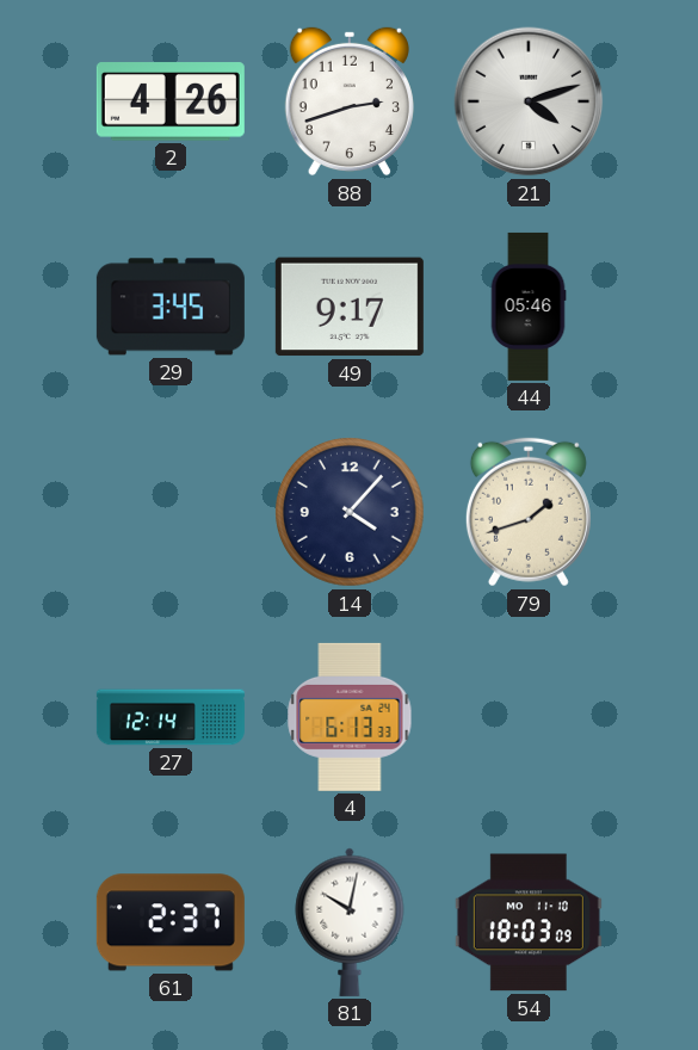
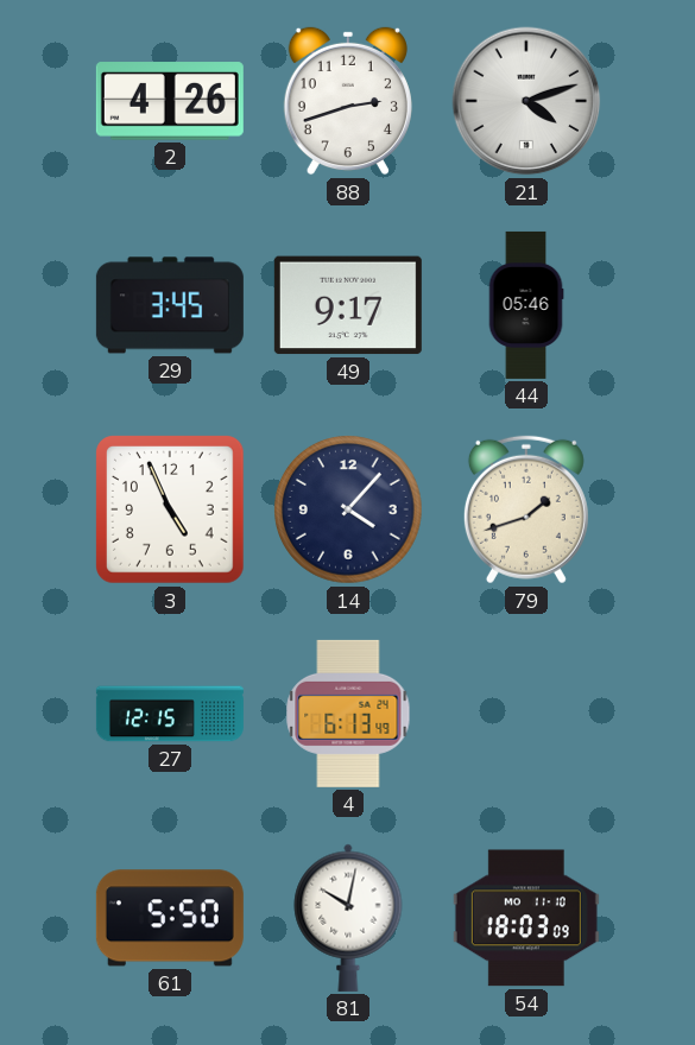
3: none -> 4:56
27: 12:14 -> 12:15
4: 6:13:33 -> 6:13:49
61: 2:37 -> 5:50
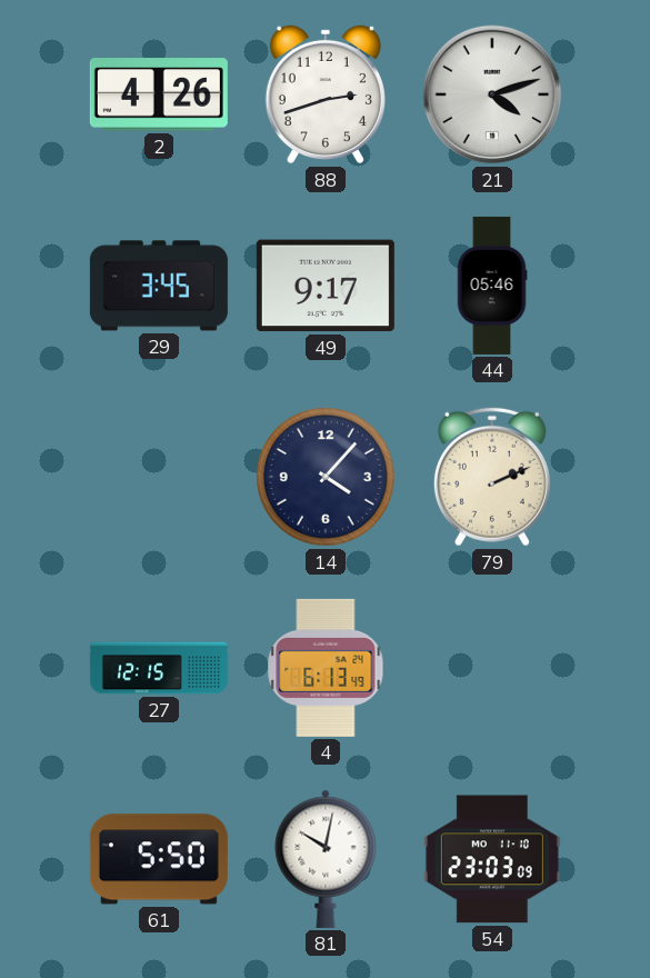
3: 4:56 -> none
79: 1:42 -> 2:11
54: 18:03 -> 23:03
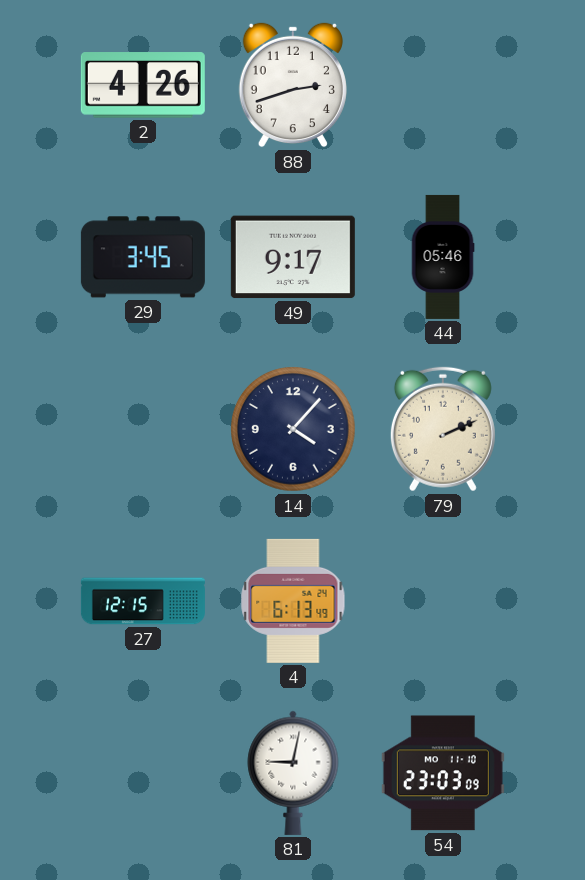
21: 4:12 -> none
61: 5:50 -> none
81: 10:02 -> 9:02
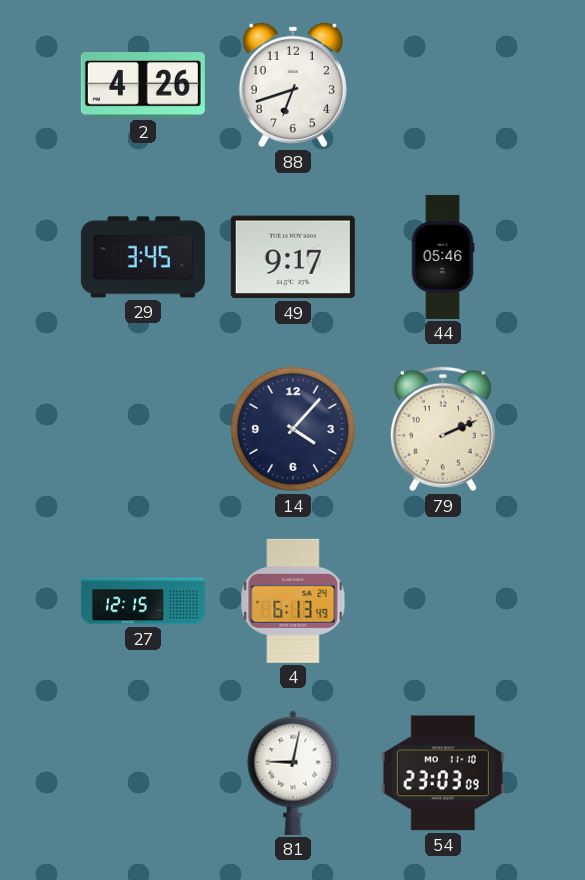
88: 2:42 -> 6:42
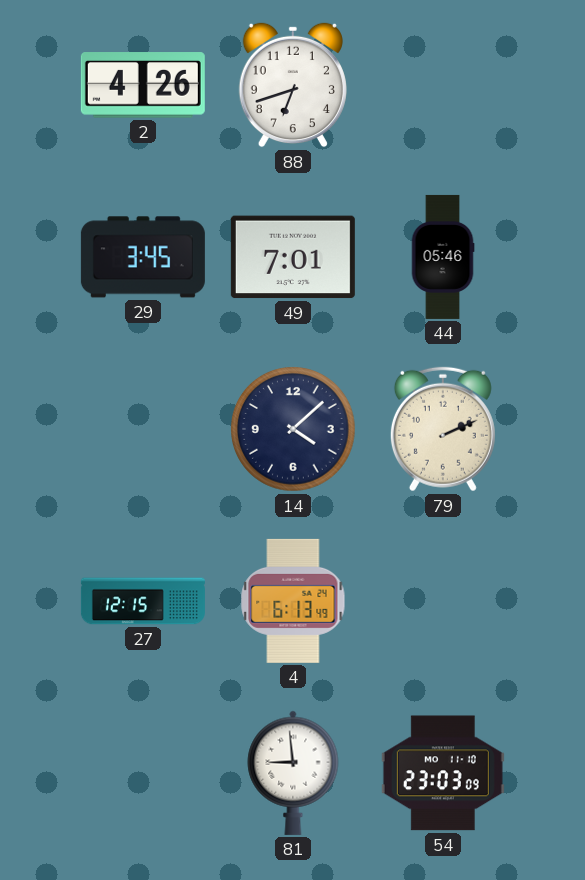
49: 9:17 -> 7:01
14: 4:07 -> 4:08
81: 9:02 -> 8:59
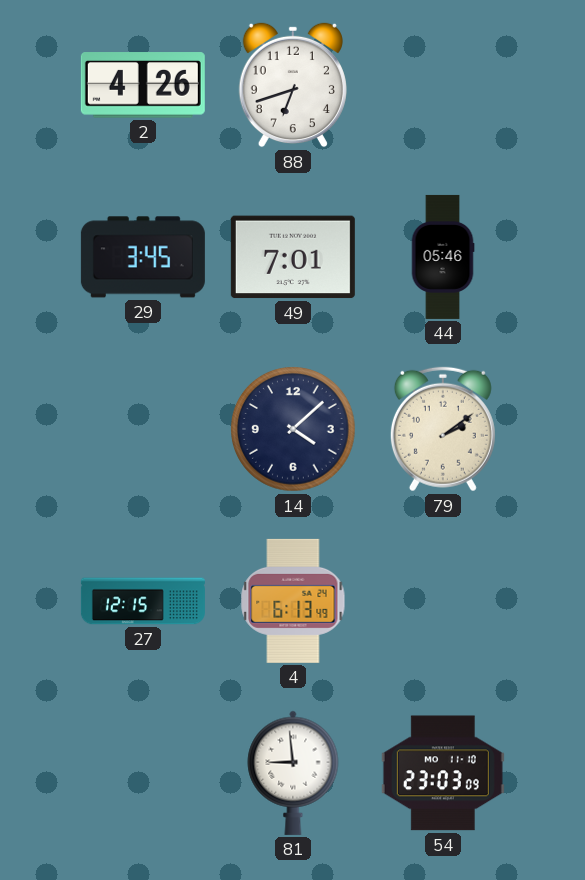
79: 2:11 -> 2:09
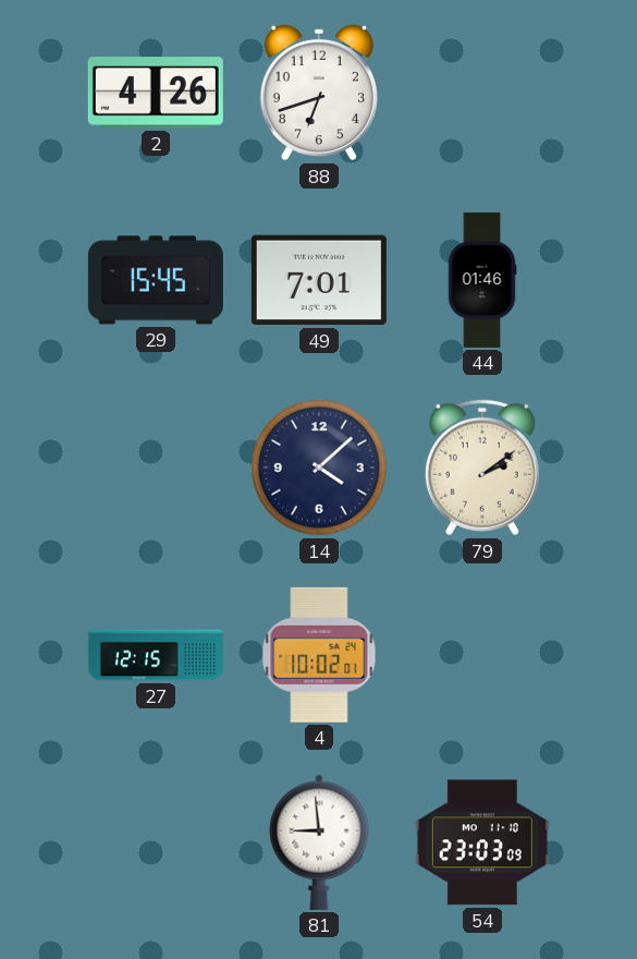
29: 3:45 -> 15:45
44: 05:46 -> 01:46
4: 6:13 -> 10:02
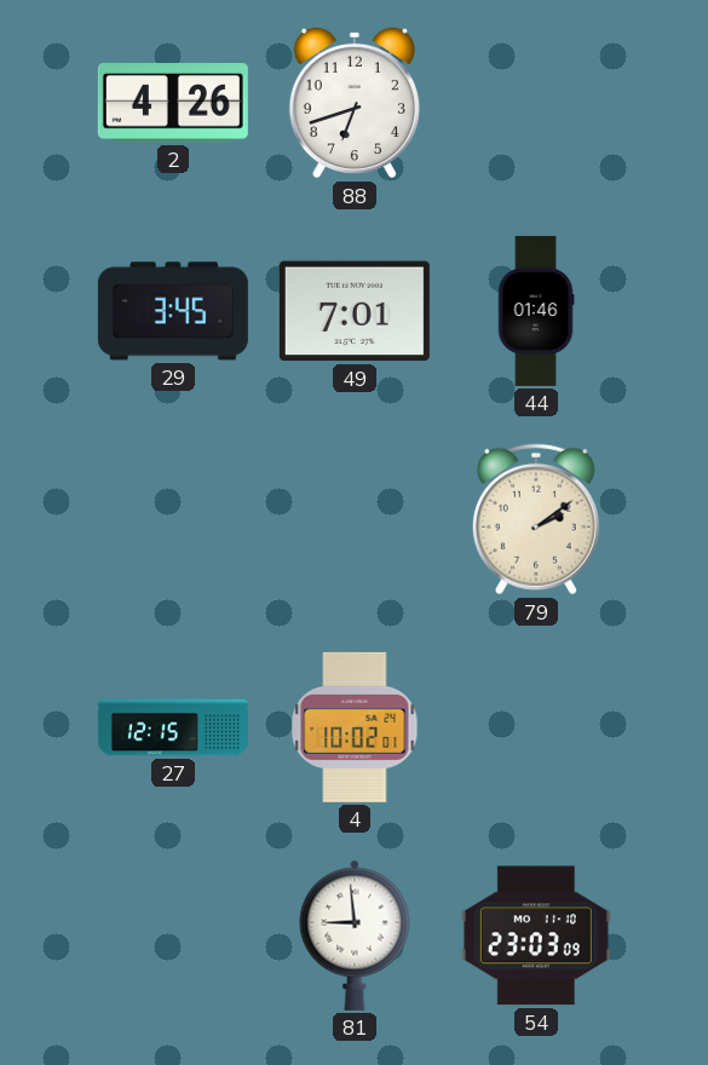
29: 15:45 -> 3:45
14: 4:08 -> none
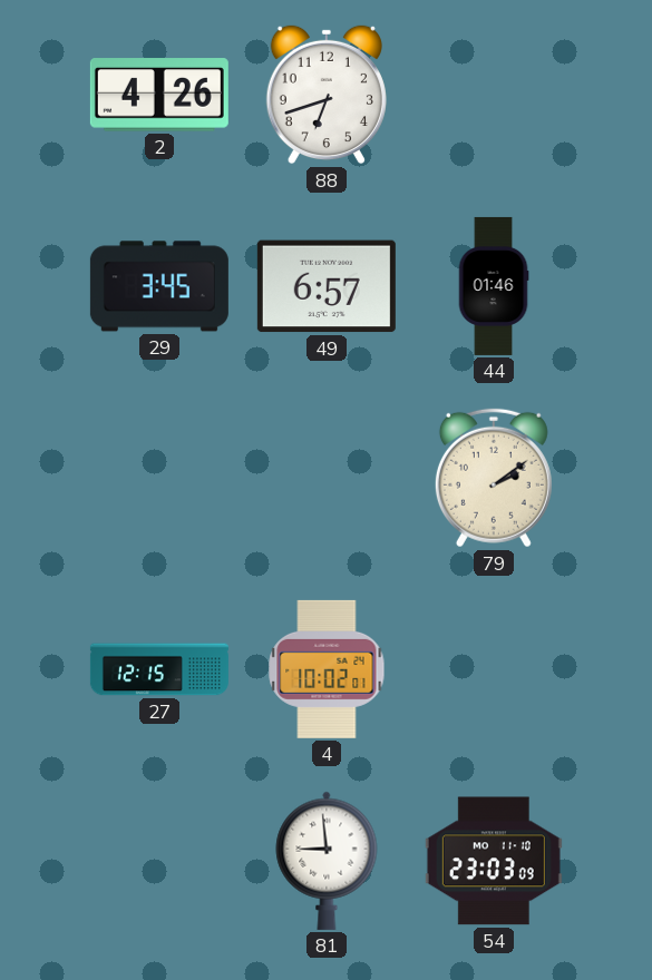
49: 7:01 -> 6:57
